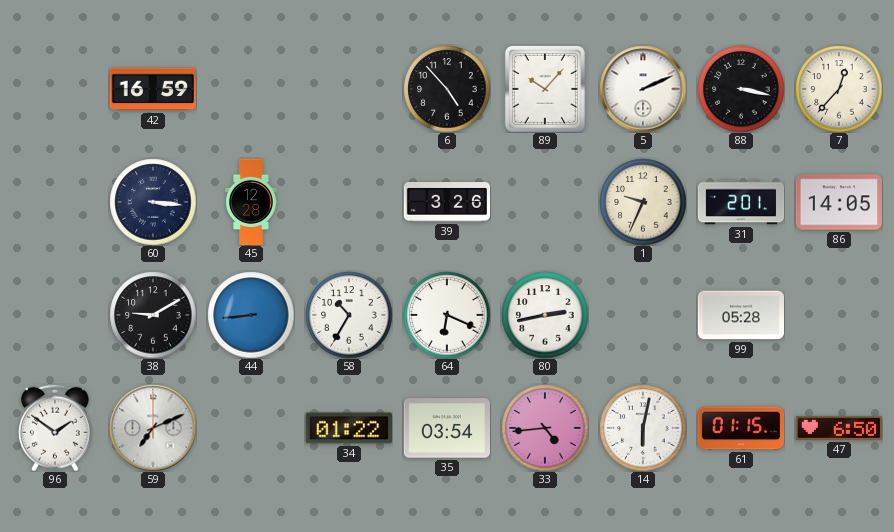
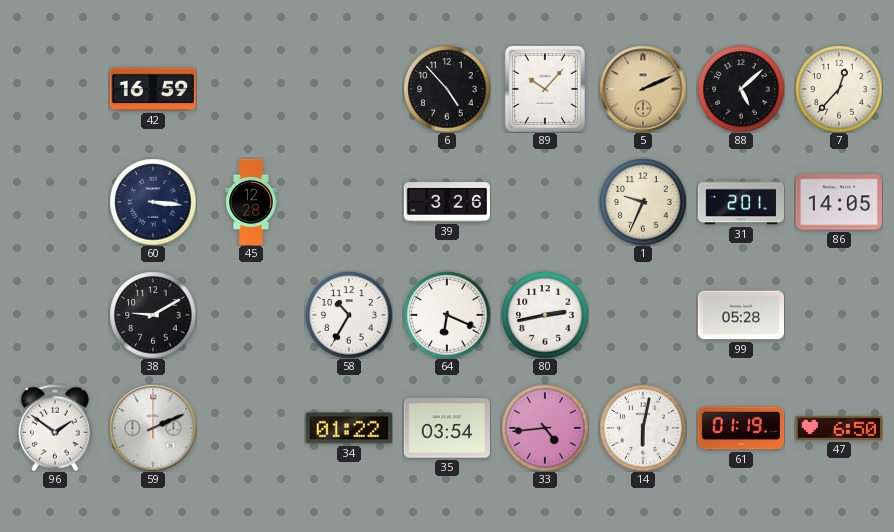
5 dial: white -> champagne
88: 3:17 -> 5:08
44: 8:44 -> none
59: 7:11 -> 2:11
61: 01:15 -> 01:19
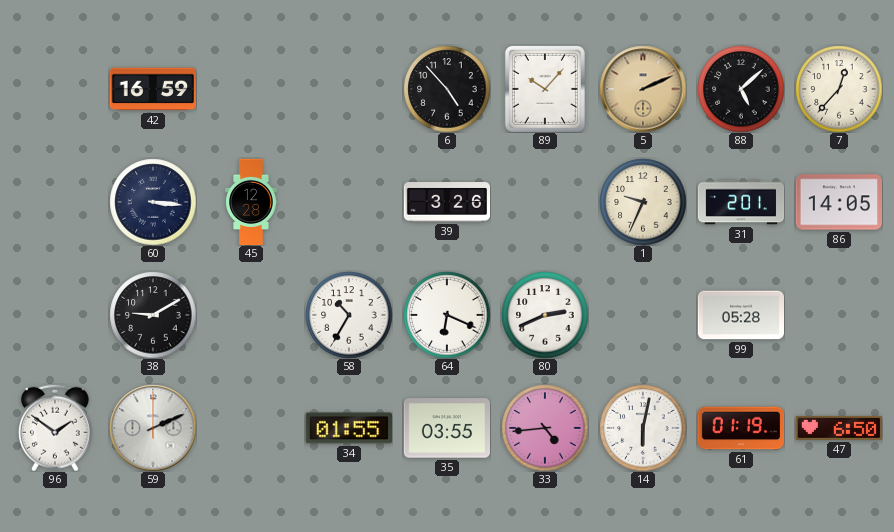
80: 2:43 -> 2:41
34: 01:22 -> 01:55
35: 03:54 -> 03:55
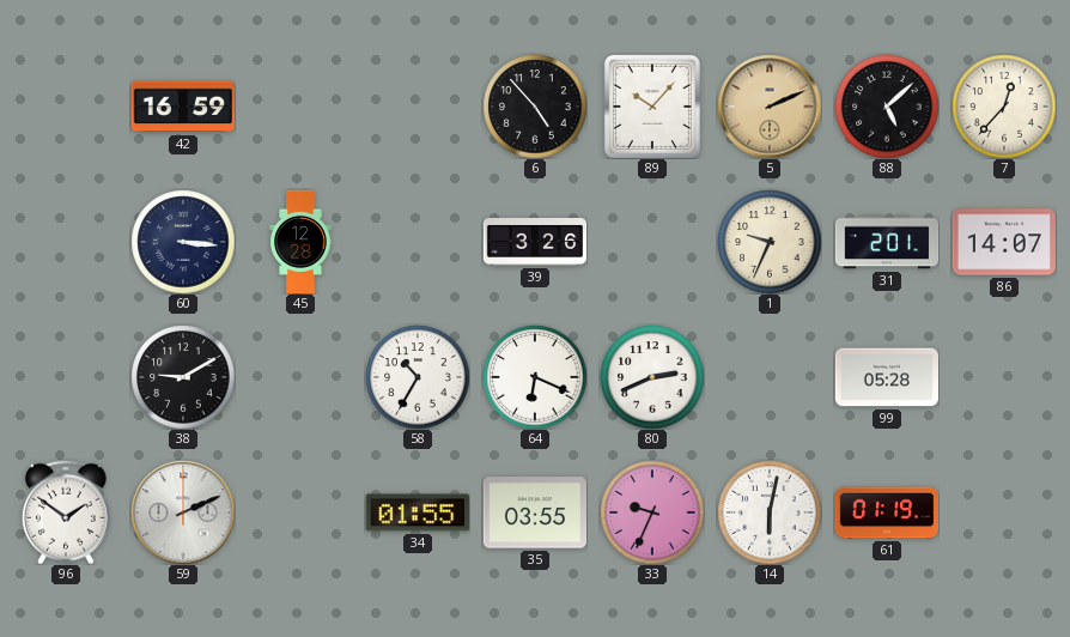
86: 14:05 -> 14:07
33: 4:44 -> 9:34
47: 6:50 -> none
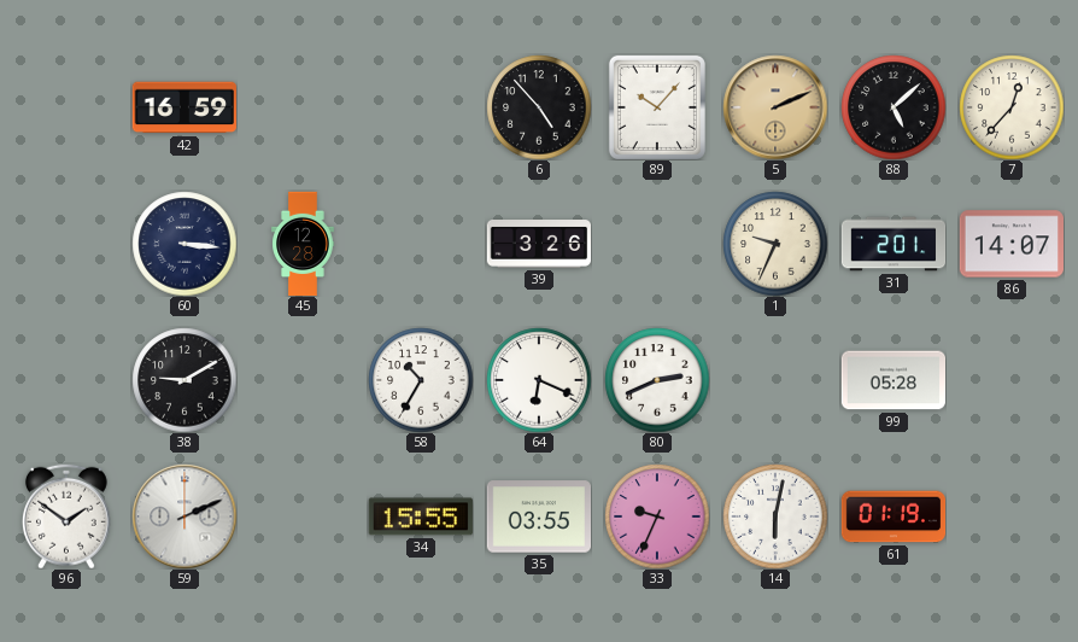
34: 01:55 -> 15:55
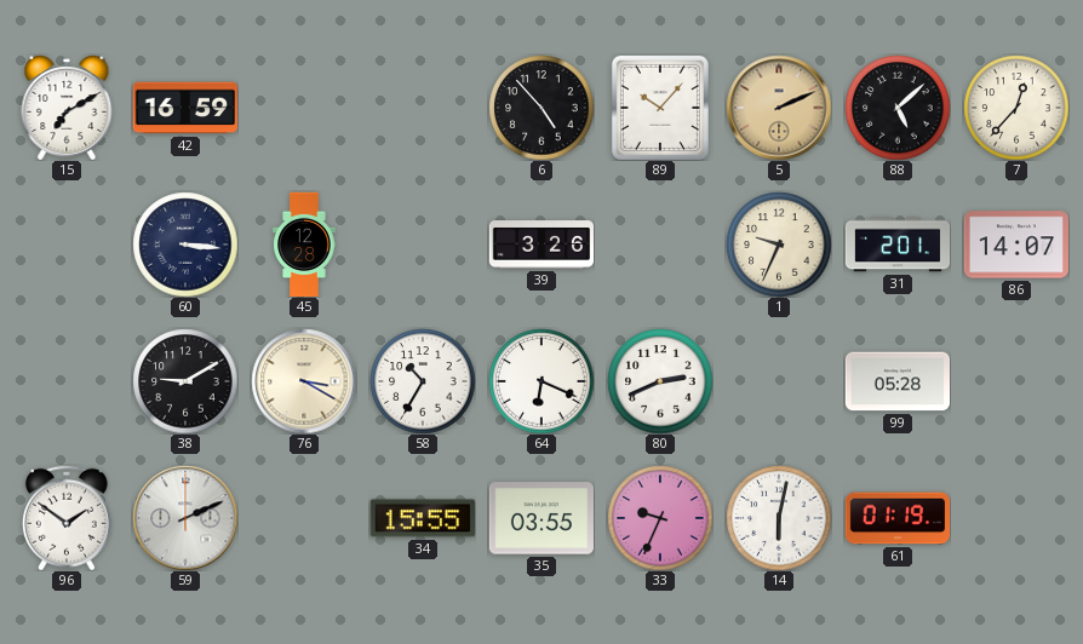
15: none -> 7:10
76: none -> 3:20
